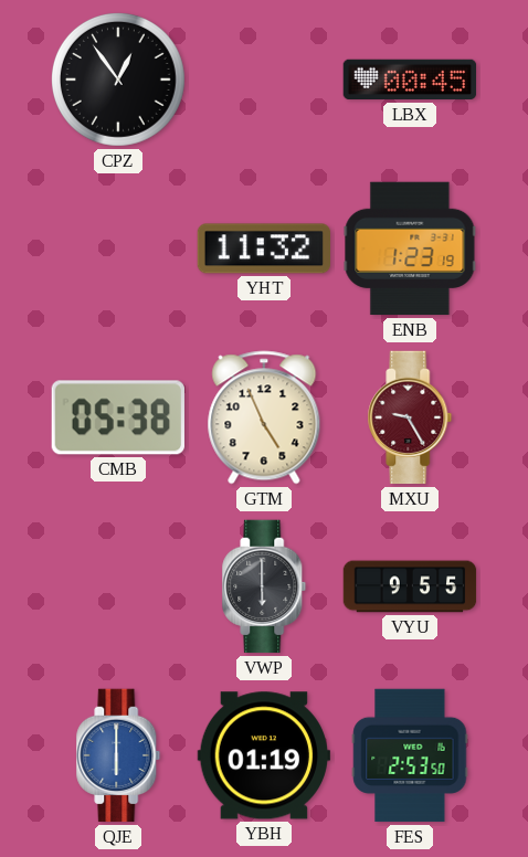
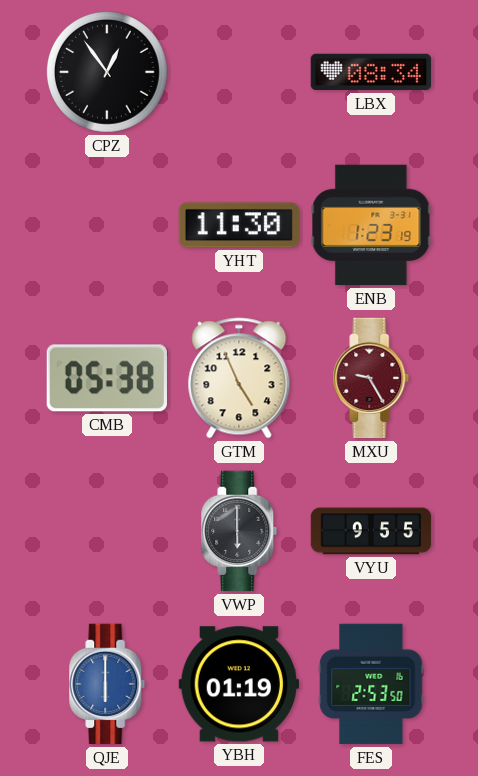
LBX: 00:45 -> 08:34
YHT: 11:32 -> 11:30
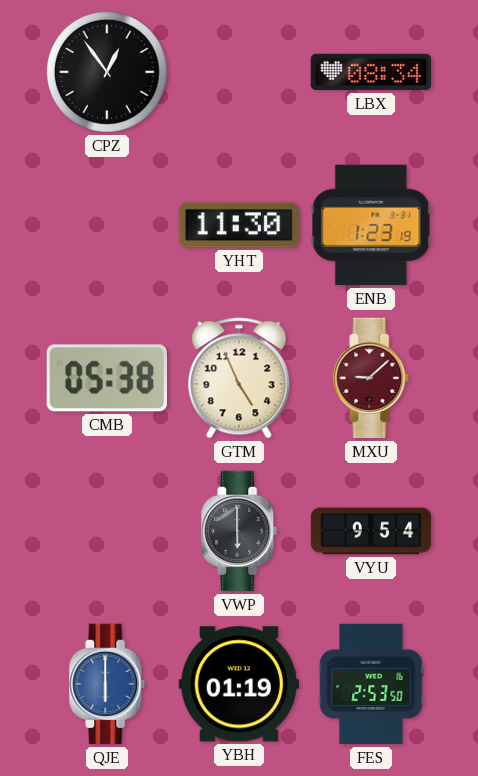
MXU: 9:25 -> 9:08
VYU: 9:55 -> 9:54
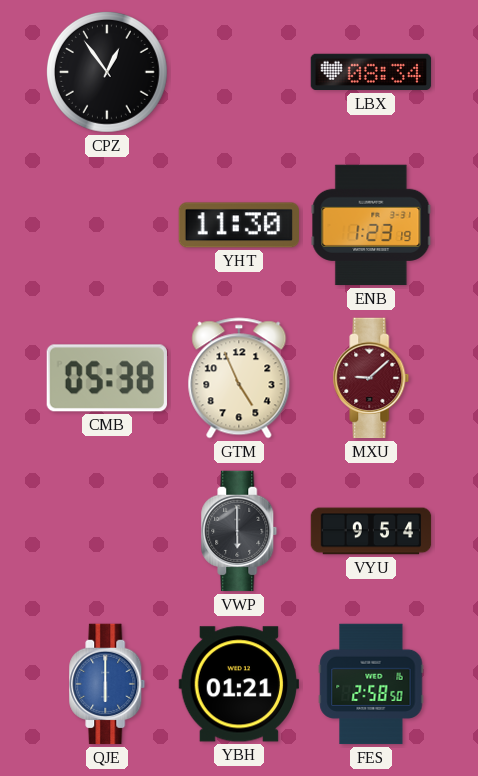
YBH: 01:19 -> 01:21
FES: 2:53 -> 2:58
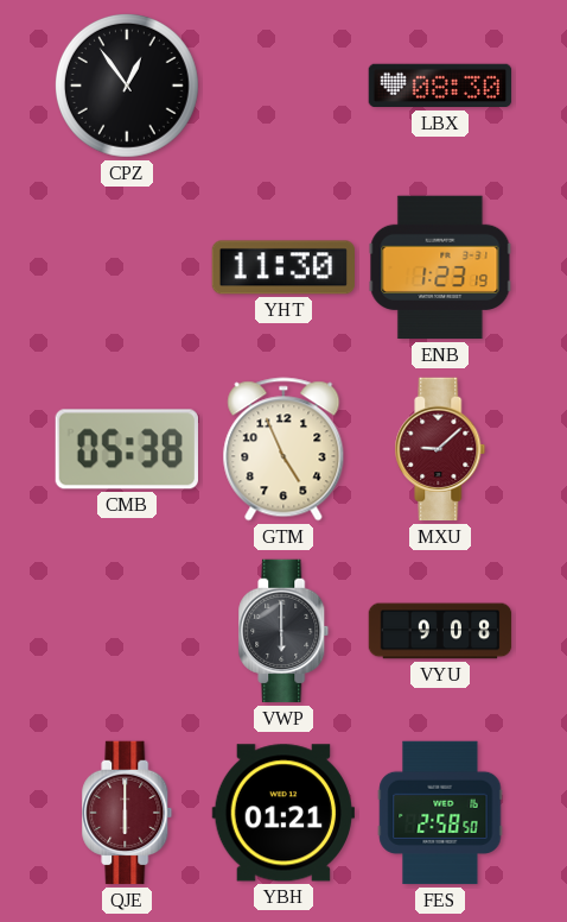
LBX: 08:34 -> 08:30
VYU: 9:54 -> 9:08
QJE dial: blue -> burgundy
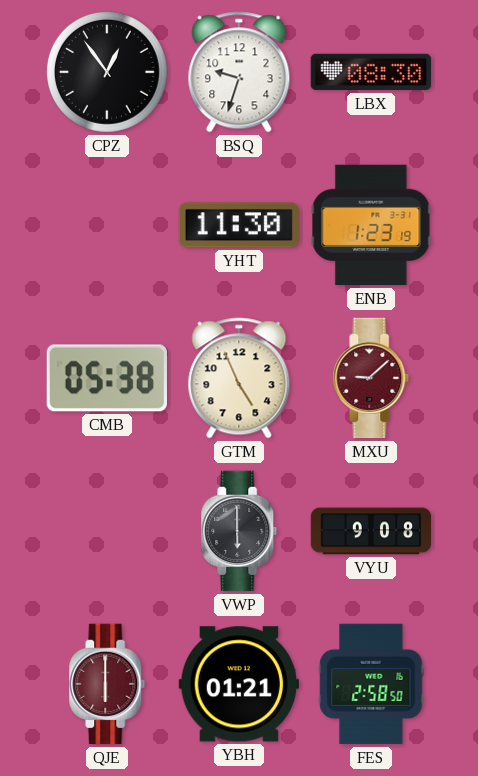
BSQ: none -> 9:33
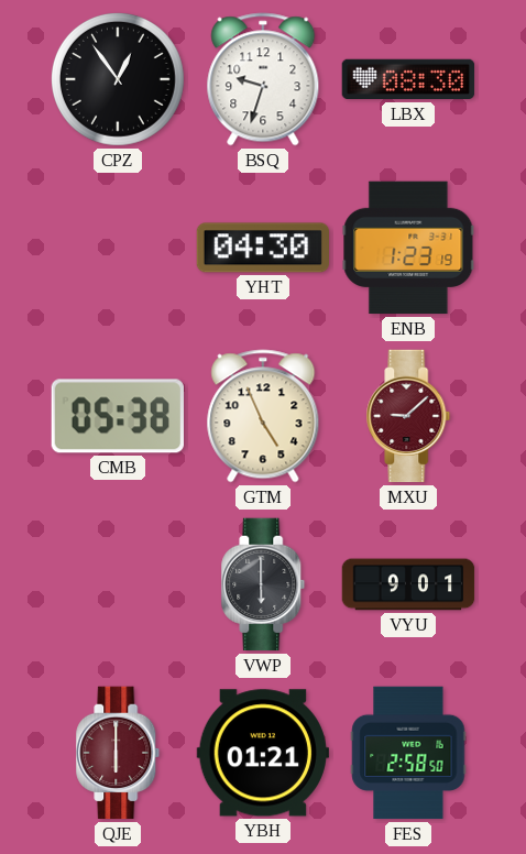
YHT: 11:30 -> 04:30
VYU: 9:08 -> 9:01
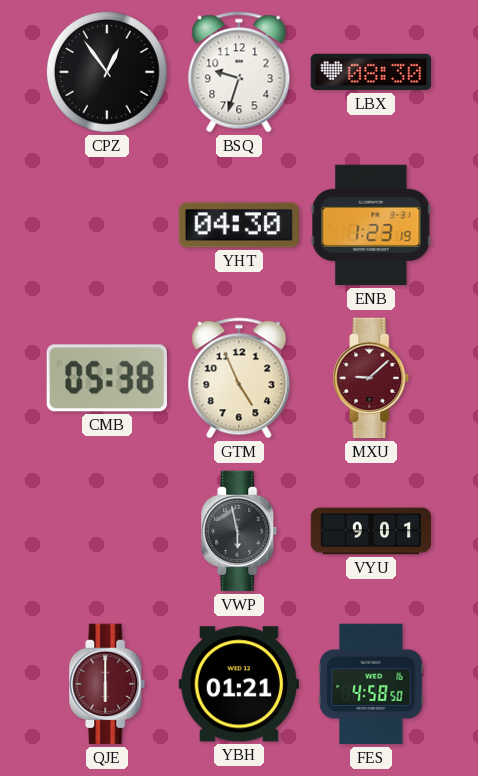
VWP: 6:00 -> 5:58
FES: 2:58 -> 4:58
